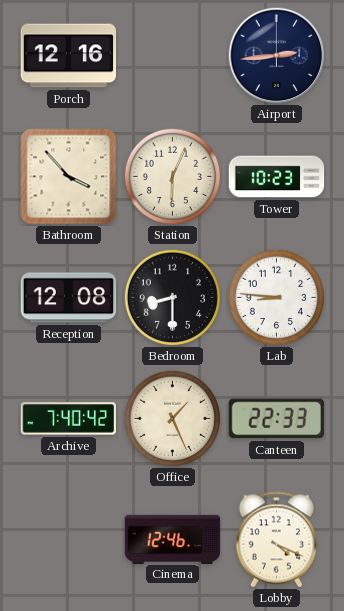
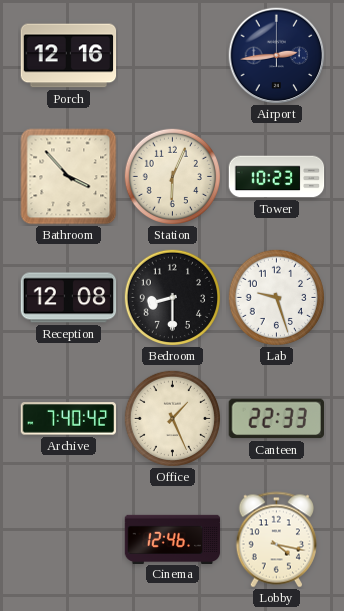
Lab: 8:46 -> 9:27
Lobby: 4:19 -> 4:17
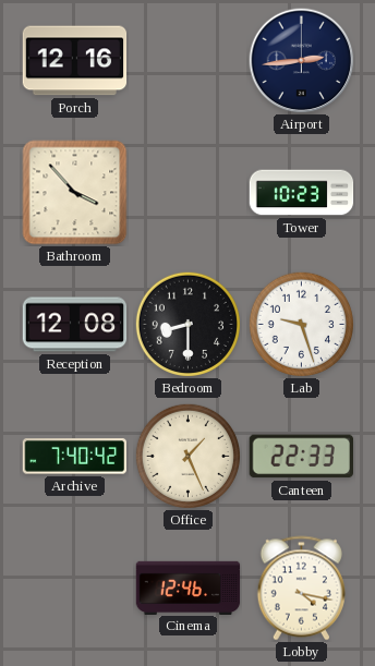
Station: 6:04 -> none
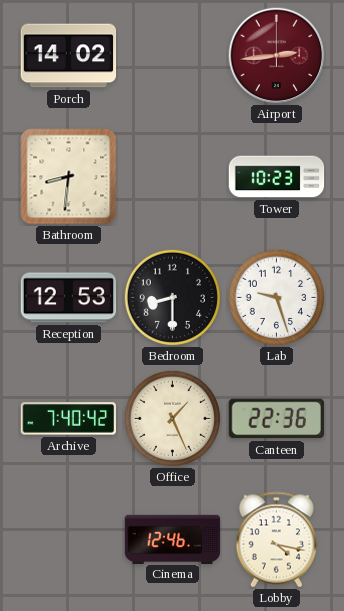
Porch: 12:16 -> 14:02
Airport dial: navy -> burgundy
Bathroom: 3:53 -> 8:31
Reception: 12:08 -> 12:53
Canteen: 22:33 -> 22:36
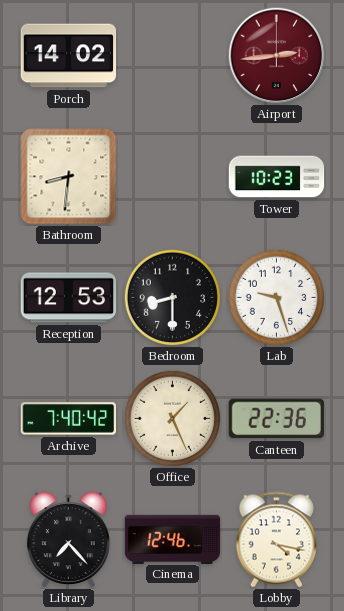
Library: none -> 7:23
